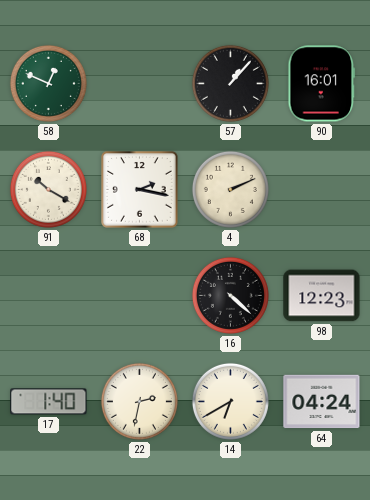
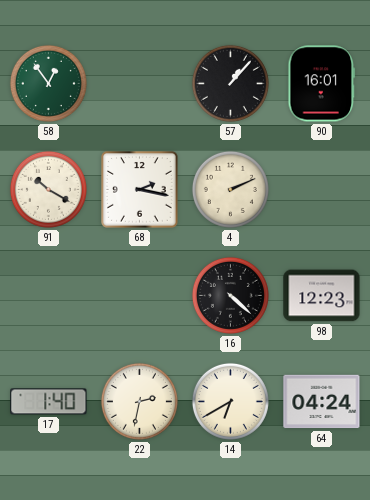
58: 12:49 -> 12:54
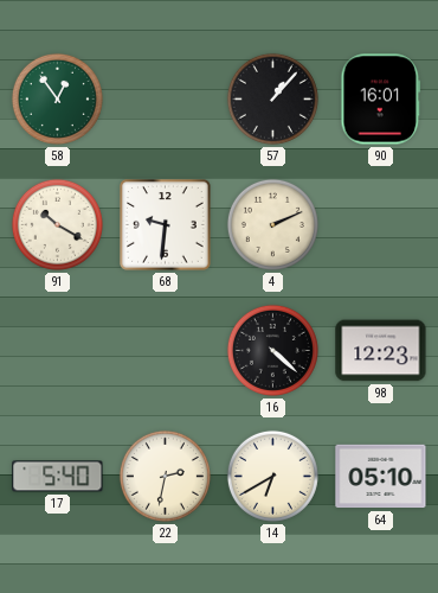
68: 2:17 -> 9:31
17: 1:40 -> 5:40
64: 04:24 -> 05:10
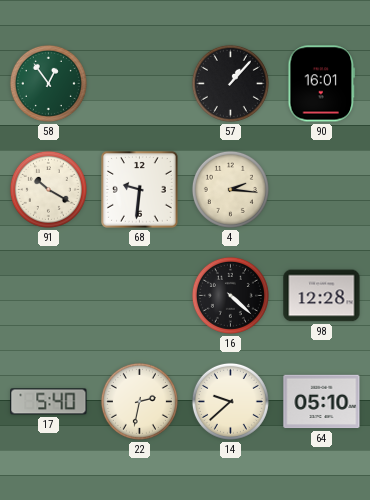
4: 2:11 -> 2:16
98: 12:23 -> 12:28
14: 6:40 -> 9:38
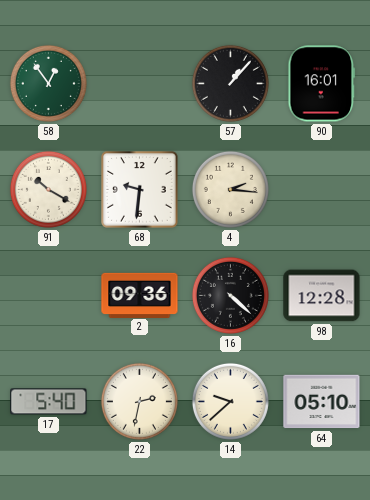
2: none -> 09:36
